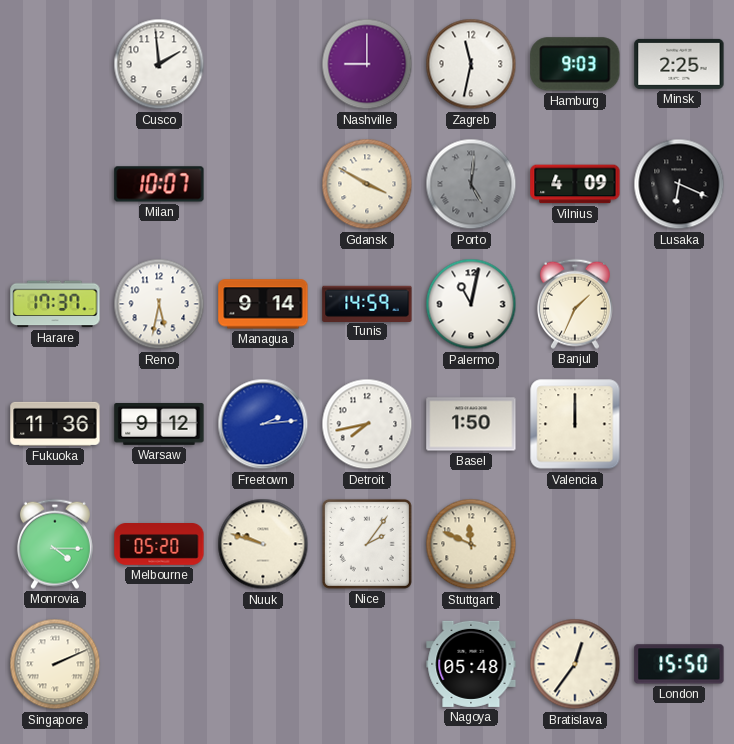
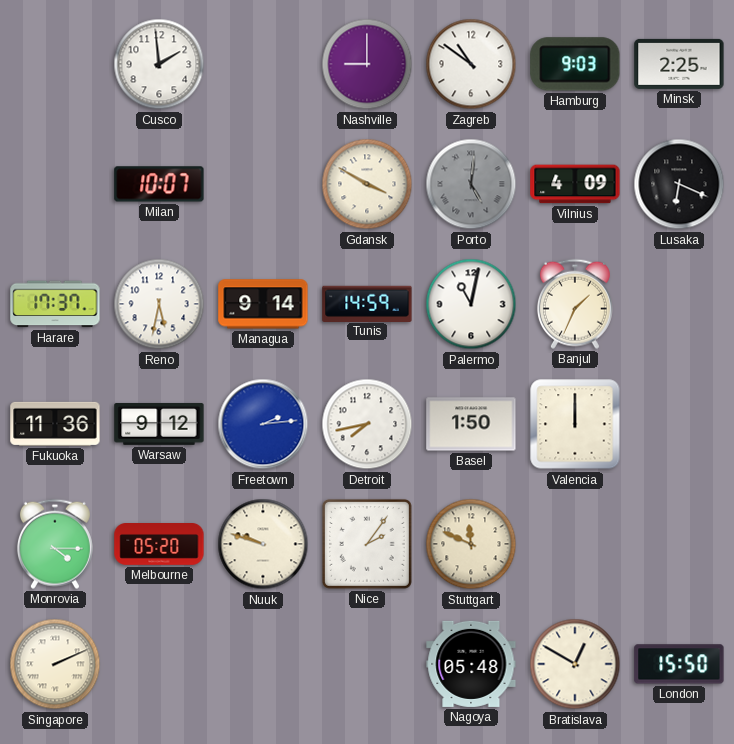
Zagreb: 11:32 -> 10:51
Bratislava: 12:36 -> 12:50
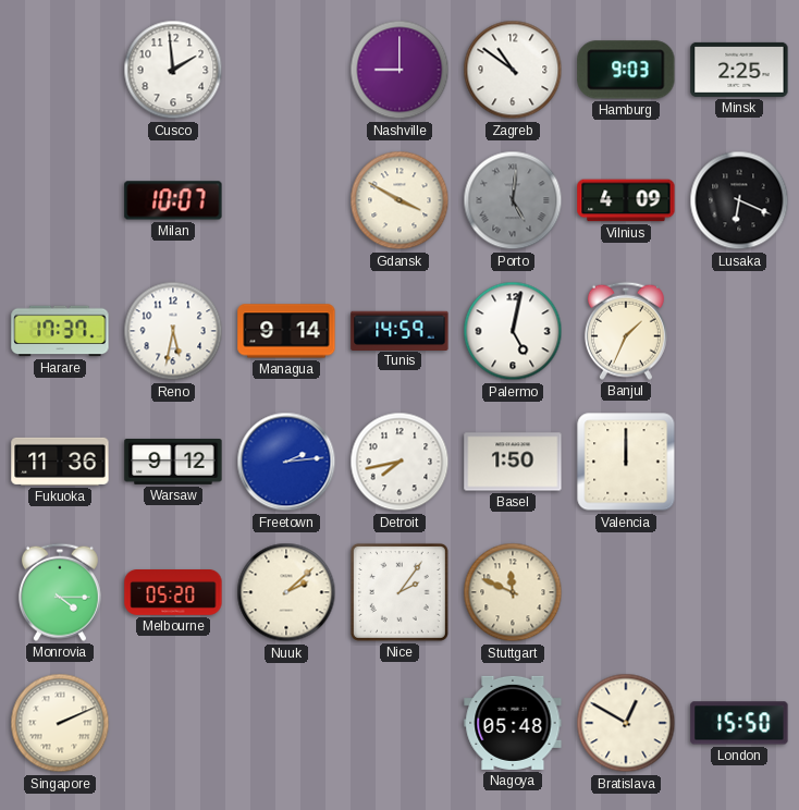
Palermo: 11:02 -> 5:02
Nuuk: 9:48 -> 2:08
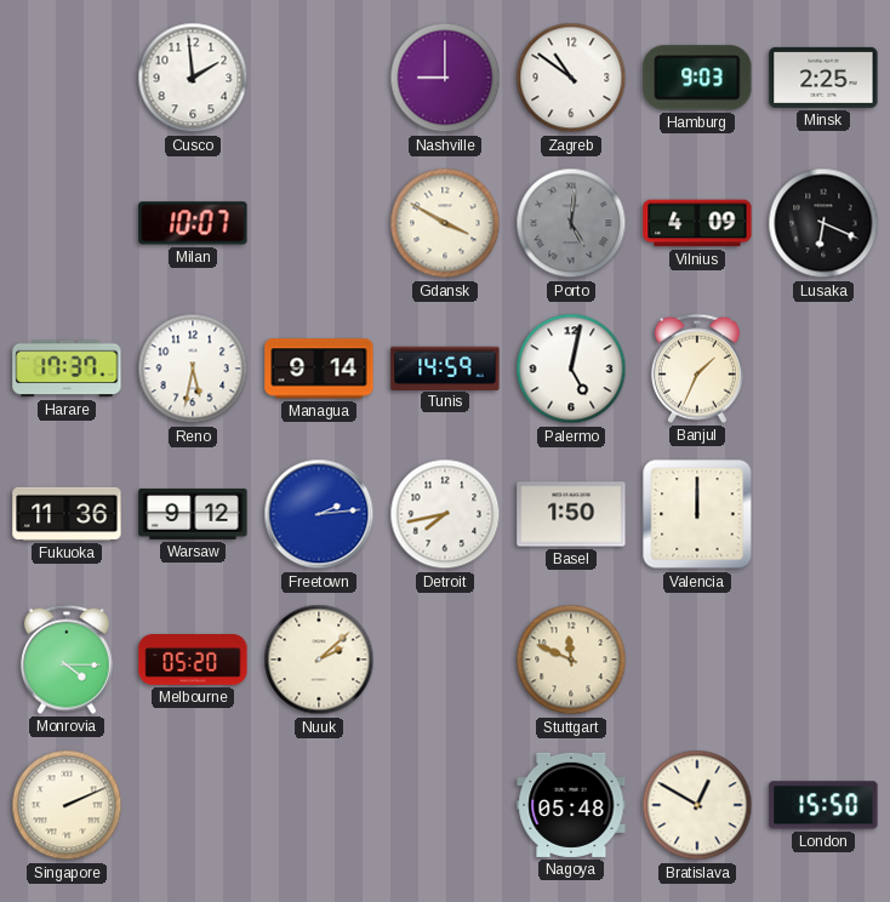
Nice: 2:06 -> none
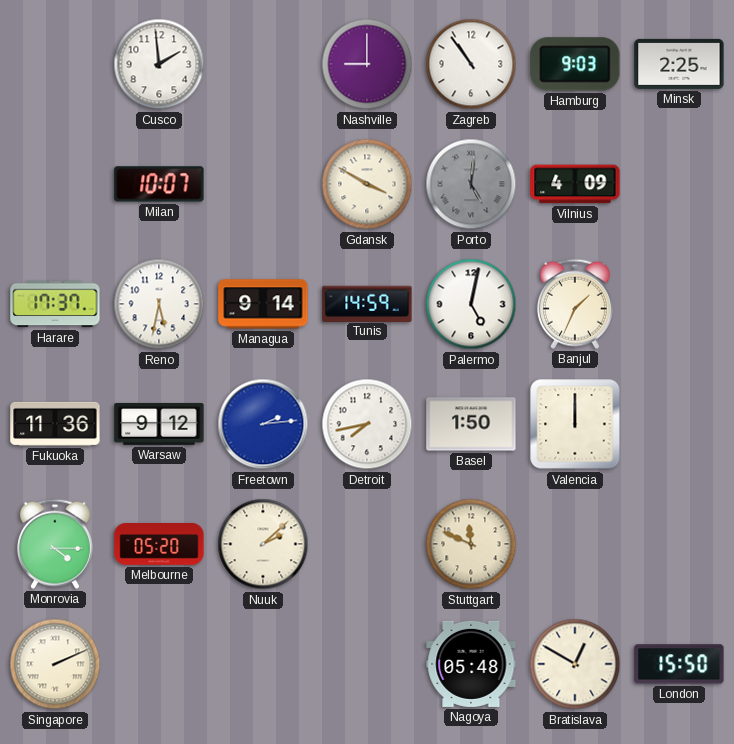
Zagreb: 10:51 -> 10:54
Lusaka: 6:19 -> none
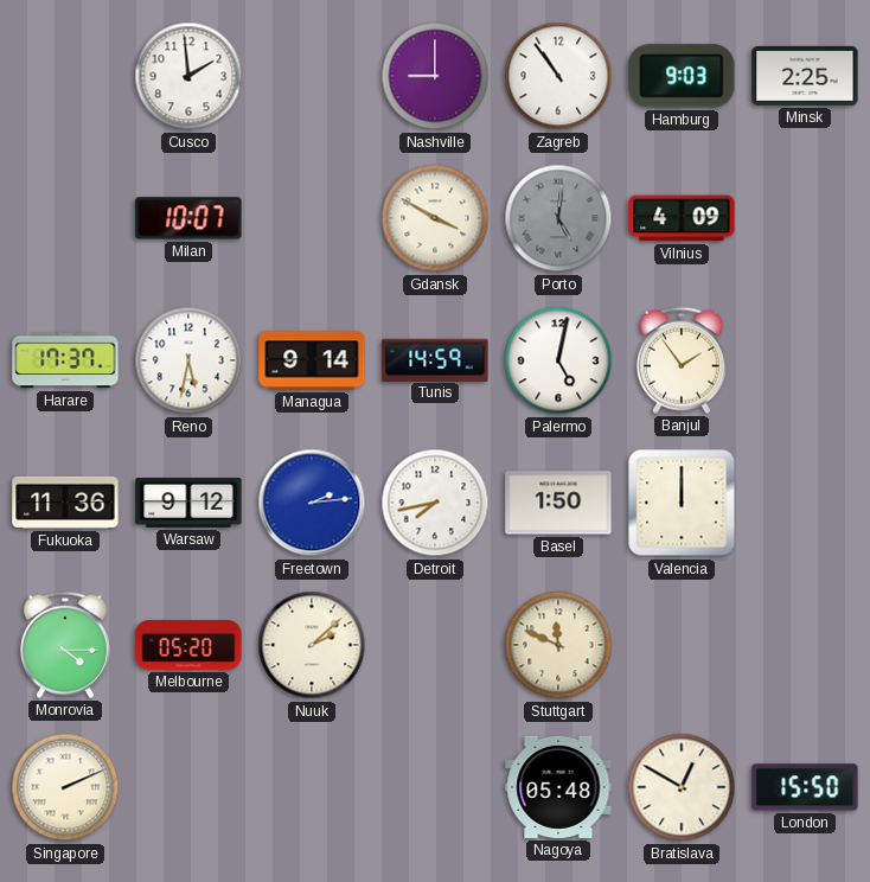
Banjul: 1:34 -> 1:54
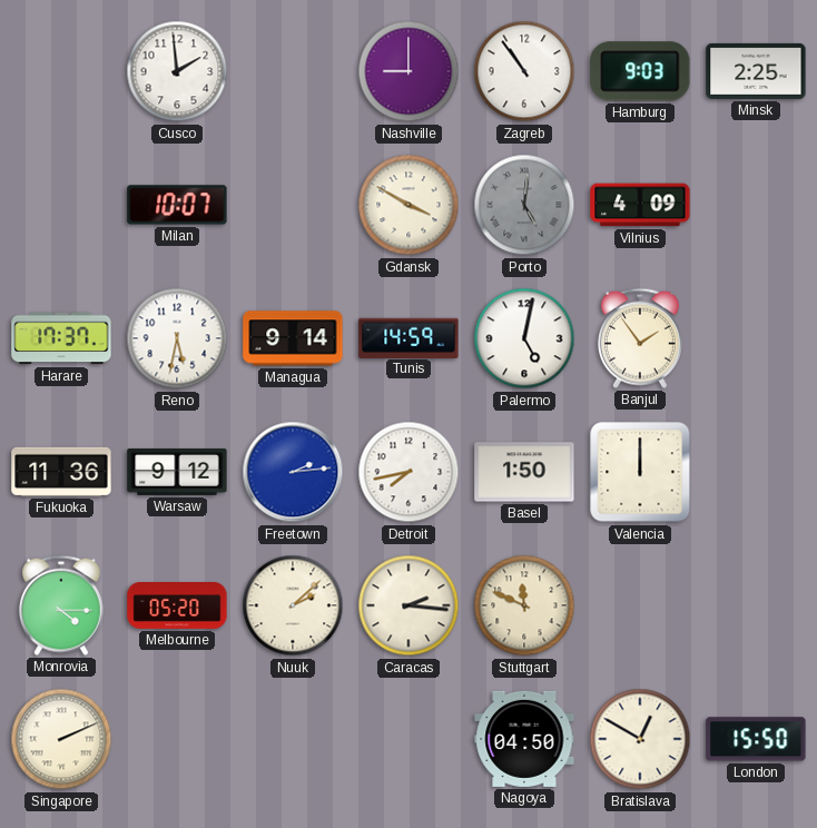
Caracas: none -> 2:16
Nagoya: 05:48 -> 04:50
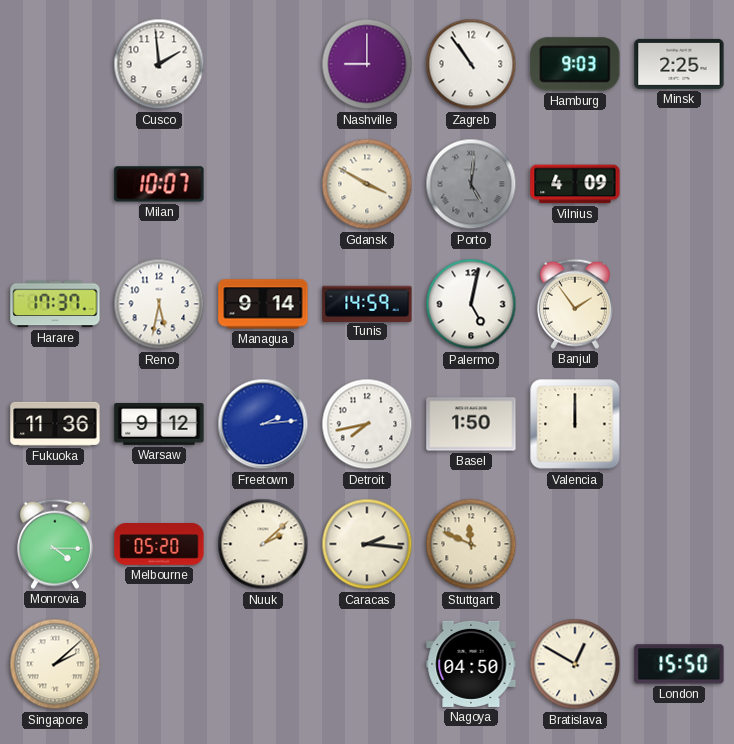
Singapore: 2:11 -> 2:08
